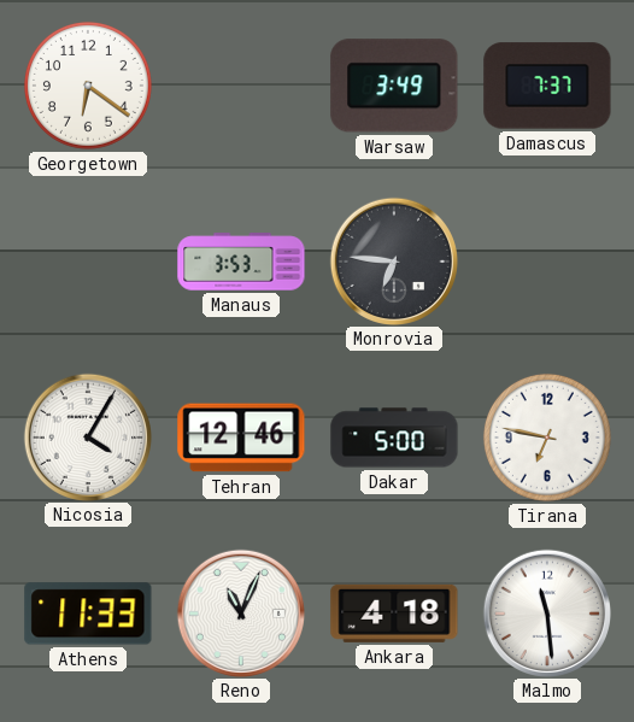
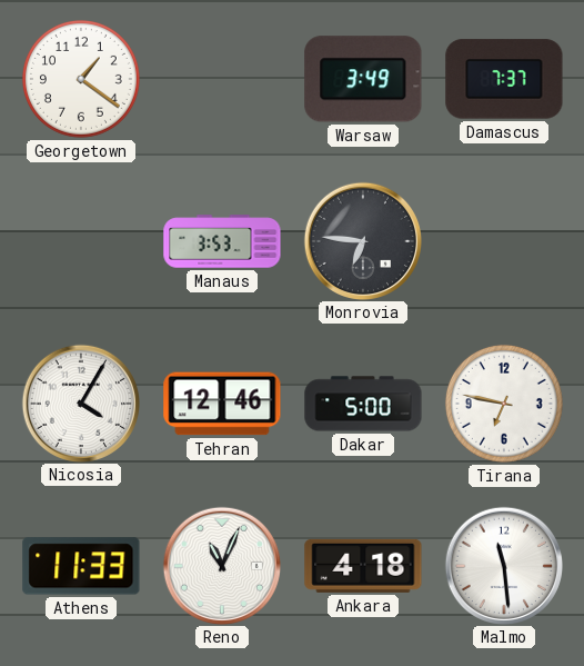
Georgetown: 6:21 -> 1:21
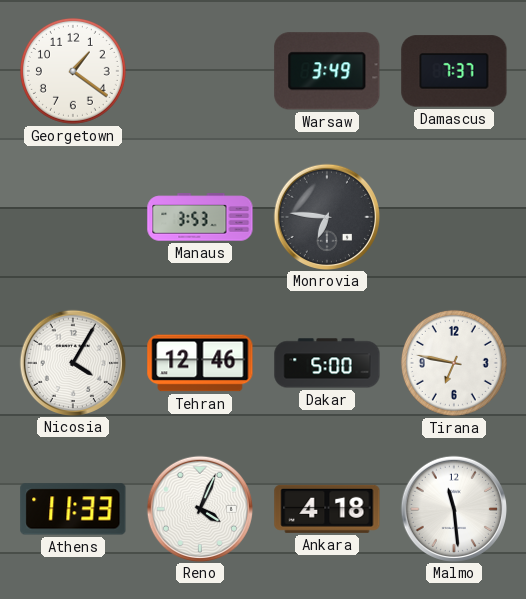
Reno: 11:04 -> 4:04
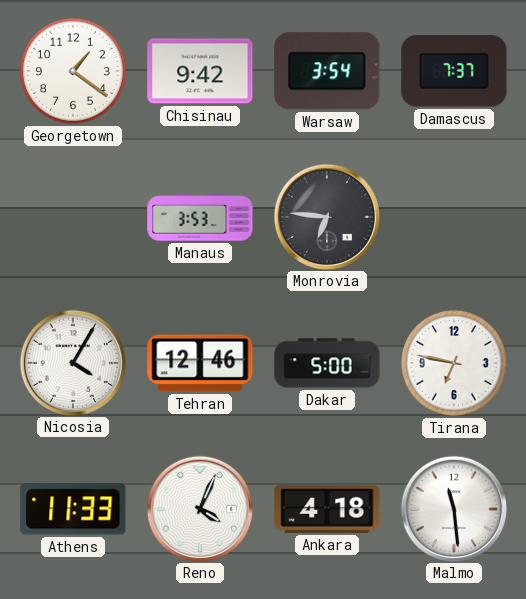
Chisinau: none -> 9:42
Warsaw: 3:49 -> 3:54
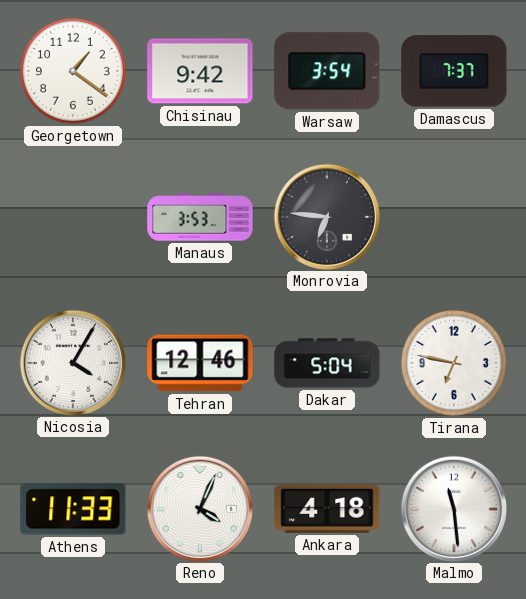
Dakar: 5:00 -> 5:04
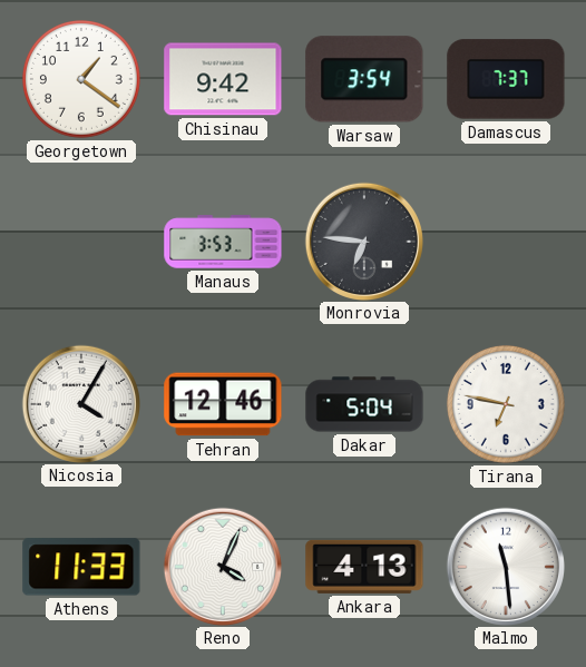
Ankara: 4:18 -> 4:13
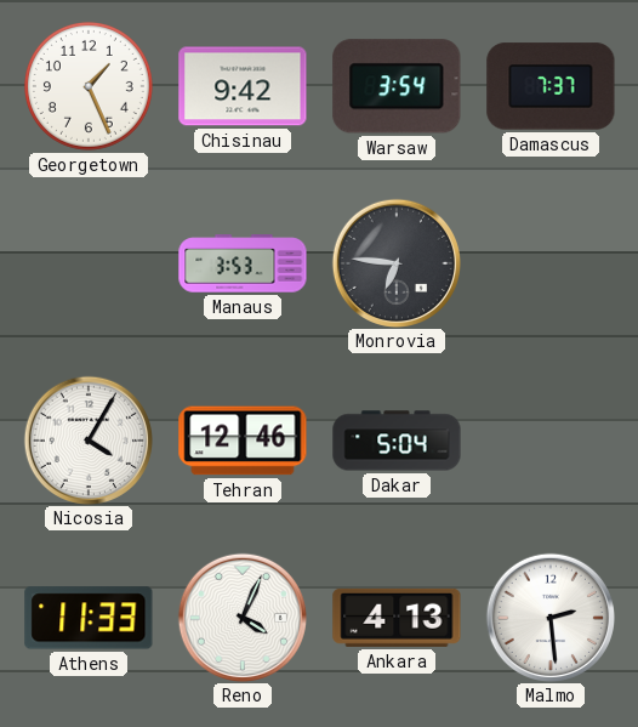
Georgetown: 1:21 -> 1:26
Tirana: 6:47 -> none
Malmo: 11:29 -> 2:29
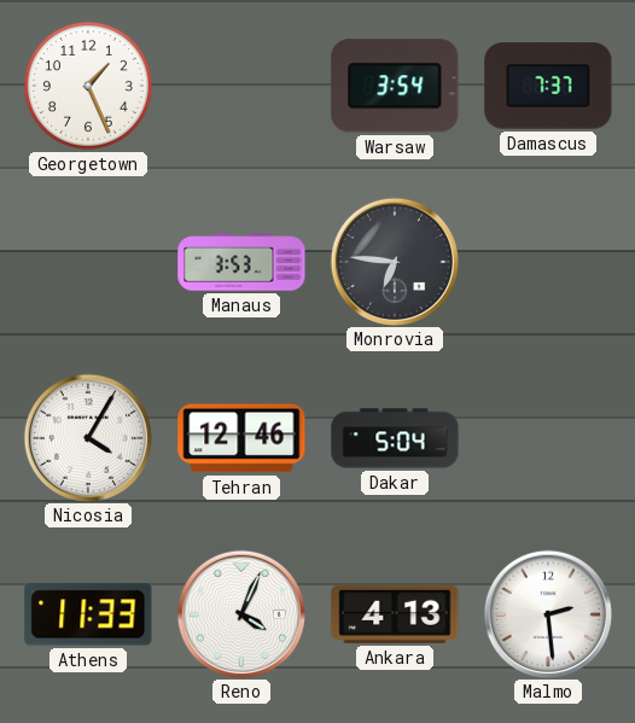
Chisinau: 9:42 -> none
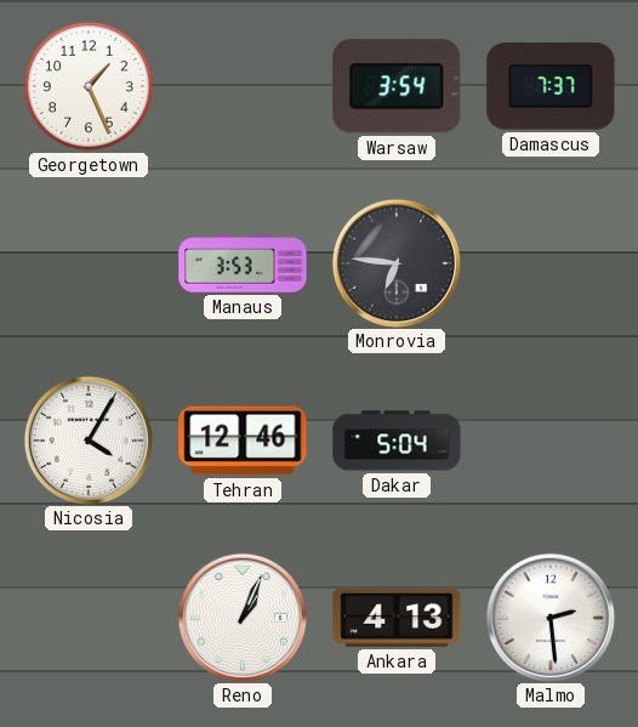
Athens: 11:33 -> none
Reno: 4:04 -> 1:04
